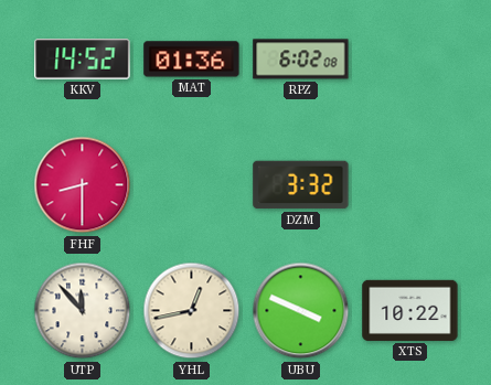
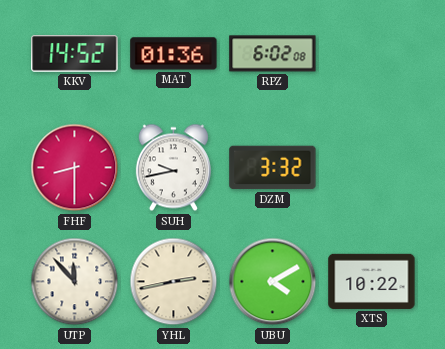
SUH: none -> 9:43
YHL: 12:43 -> 2:43
UBU: 3:49 -> 4:10
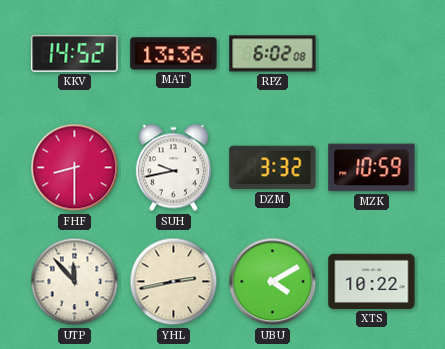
MAT: 01:36 -> 13:36
MZK: none -> 10:59
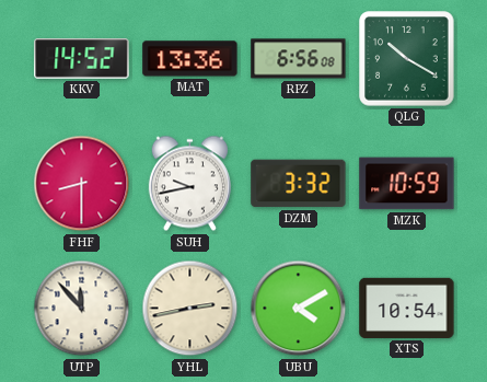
RPZ: 6:02 -> 6:56
QLG: none -> 10:20
XTS: 10:22 -> 10:54
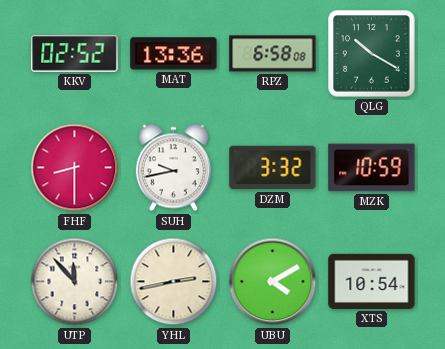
KKV: 14:52 -> 02:52
RPZ: 6:56 -> 6:58
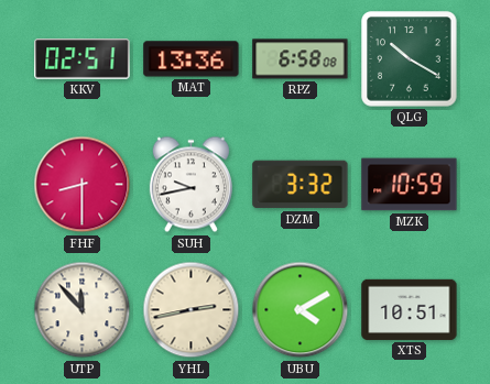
KKV: 02:52 -> 02:51
XTS: 10:54 -> 10:51
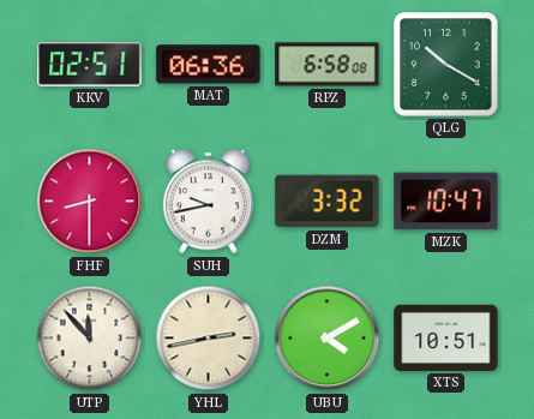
MAT: 13:36 -> 06:36
MZK: 10:59 -> 10:47
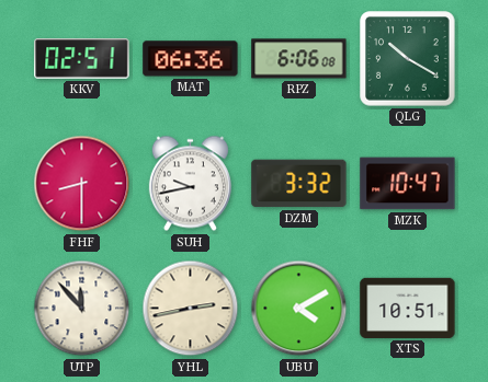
RPZ: 6:58 -> 6:06
